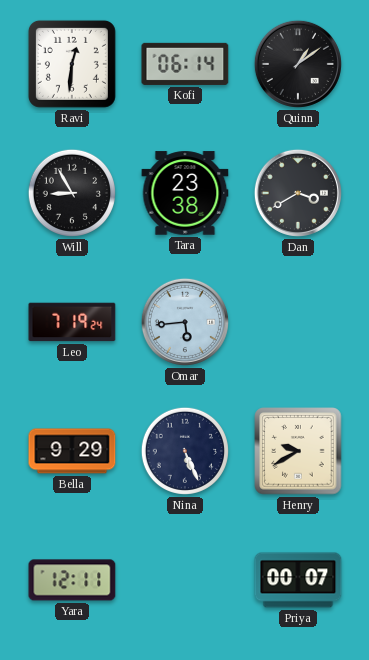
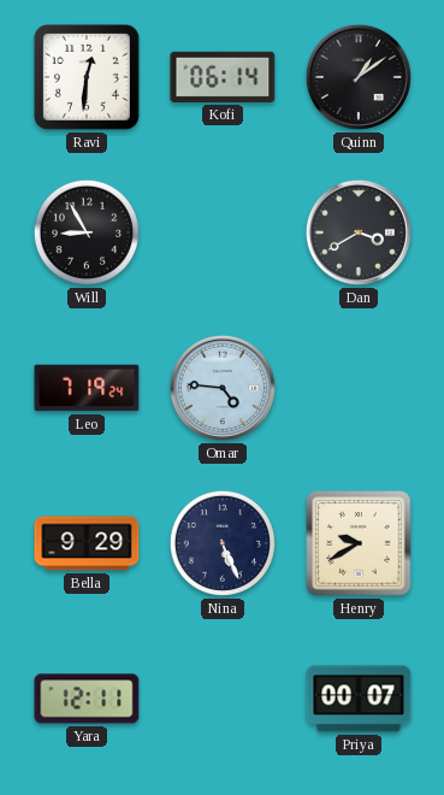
Tara: 23:38 -> none
Omar: 5:44 -> 4:46
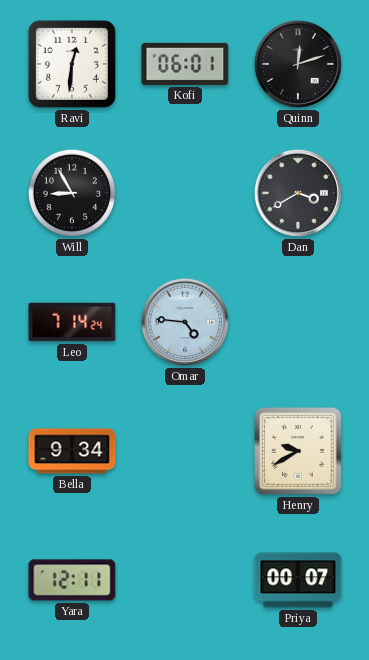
Kofi: 06:14 -> 06:01
Quinn: 1:09 -> 12:12
Leo: 7:19 -> 7:14
Bella: 9:29 -> 9:34
Nina: 5:26 -> none
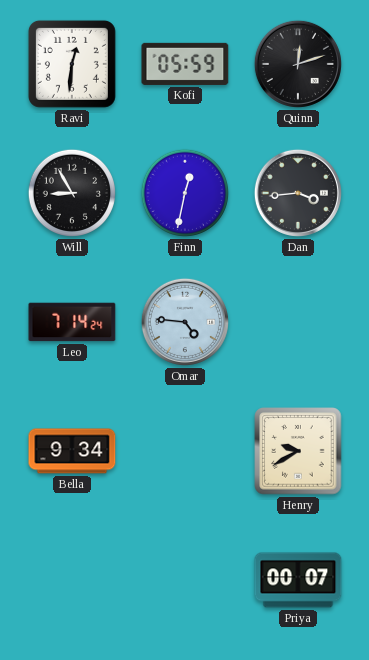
Kofi: 06:01 -> 05:59
Finn: none -> 12:32
Dan: 3:40 -> 3:44
Yara: 12:11 -> none
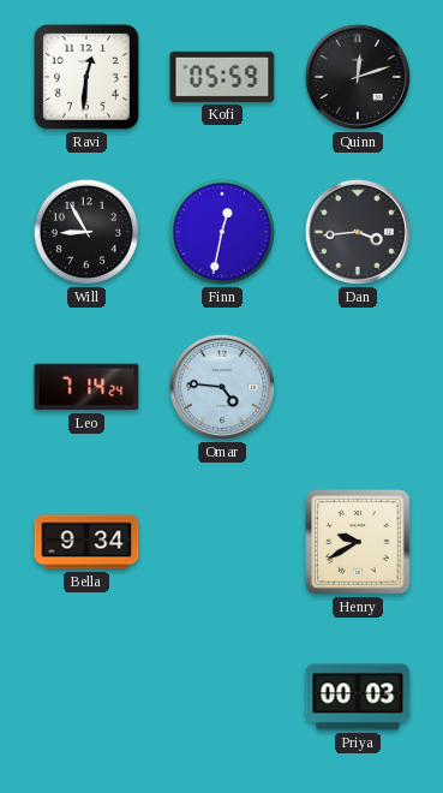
Priya: 00:07 -> 00:03
